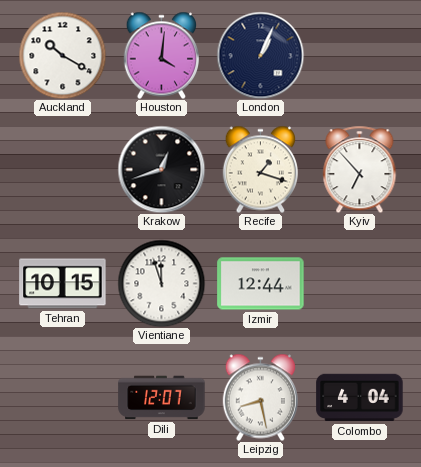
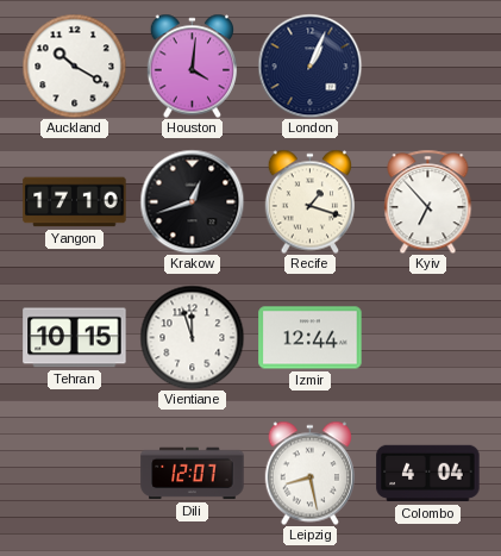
Yangon: none -> 17:10
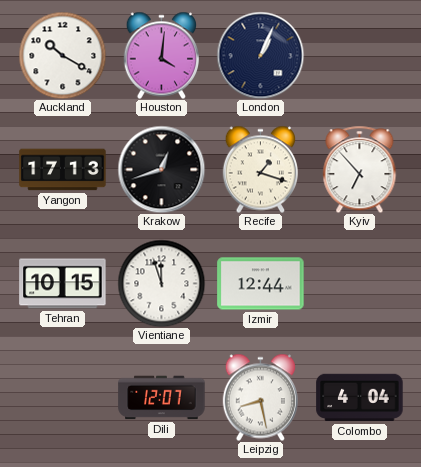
Yangon: 17:10 -> 17:13
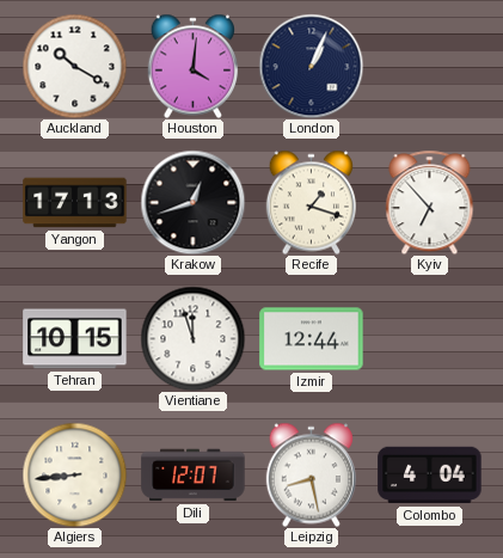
Algiers: none -> 8:44
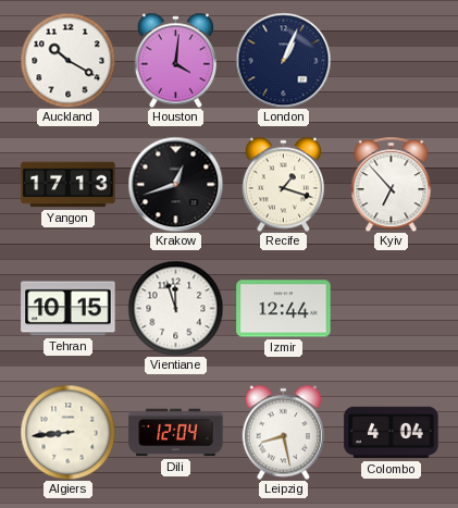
Dili: 12:07 -> 12:04
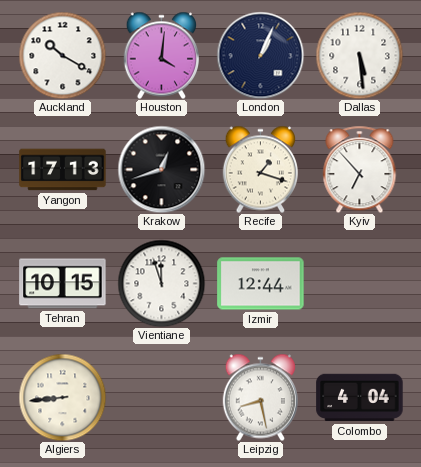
Dallas: none -> 5:29
Dili: 12:04 -> none
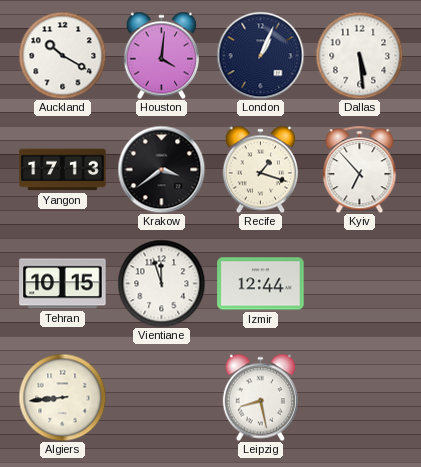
Krakow: 12:42 -> 3:39
Colombo: 4:04 -> none
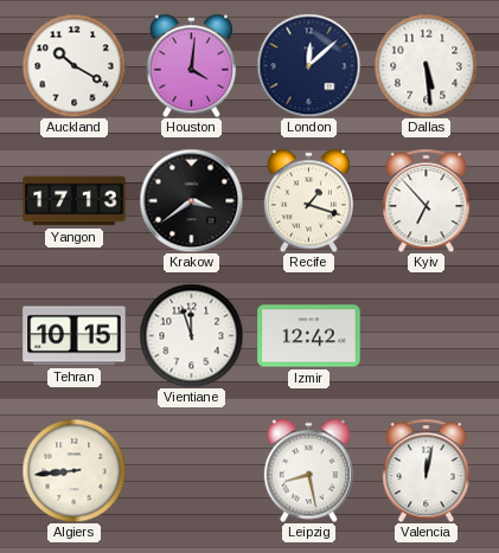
London: 1:04 -> 12:08
Izmir: 12:44 -> 12:42
Valencia: none -> 12:02
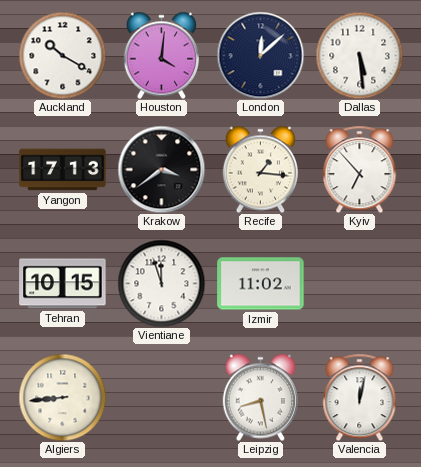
Recife: 1:18 -> 1:16
Izmir: 12:42 -> 11:02
